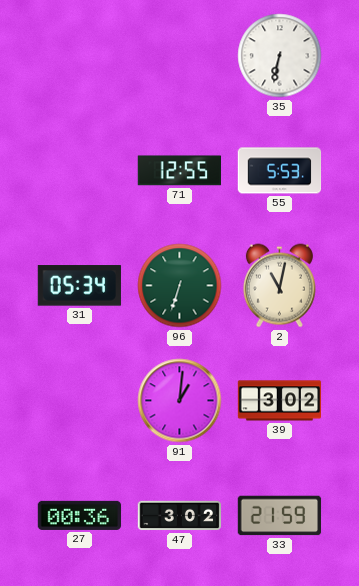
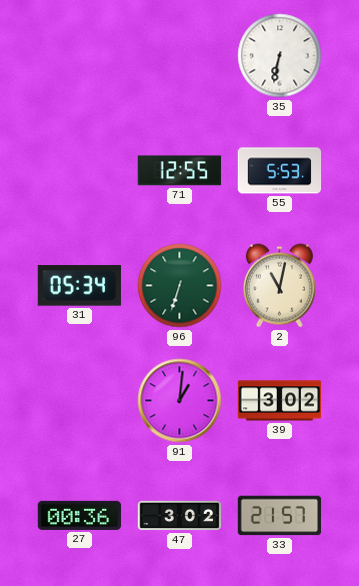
33: 21:59 -> 21:57
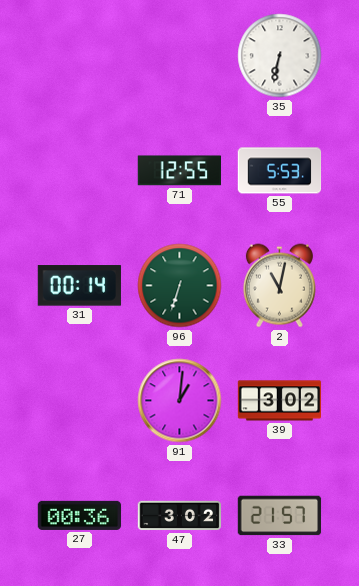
31: 05:34 -> 00:14
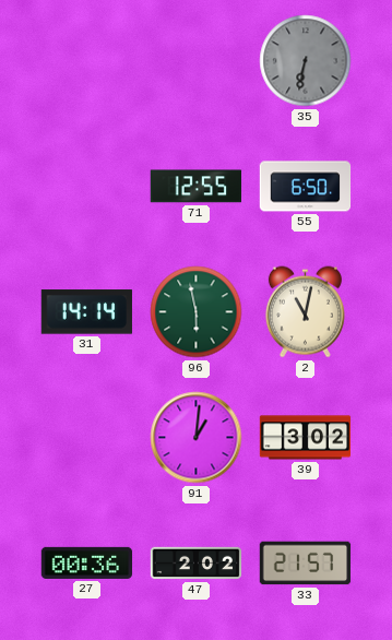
35 dial: white -> grey
55: 5:53 -> 6:50
31: 00:14 -> 14:14
96: 6:33 -> 5:58
47: 3:02 -> 2:02
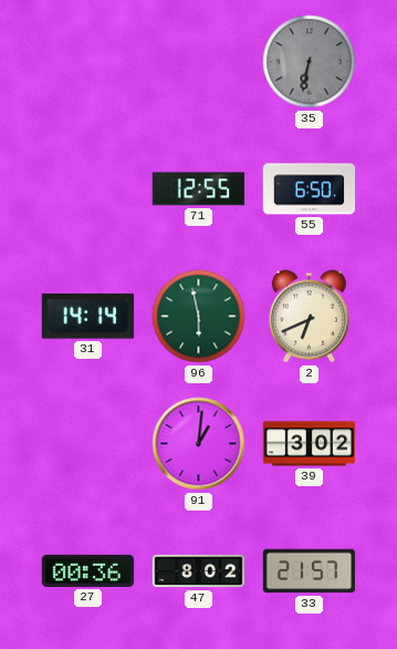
2: 11:02 -> 6:41
47: 2:02 -> 8:02
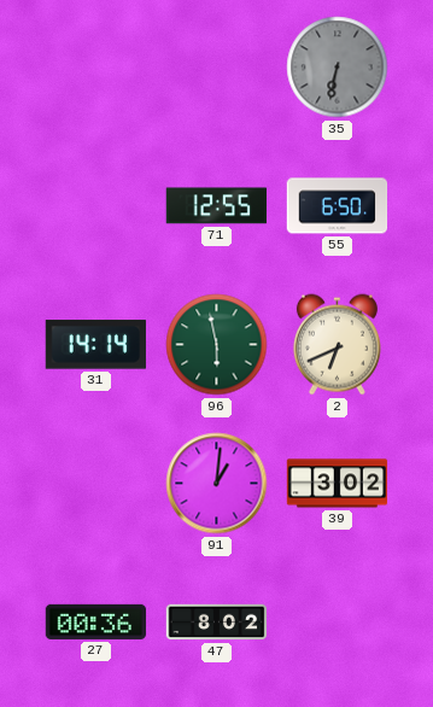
33: 21:57 -> none
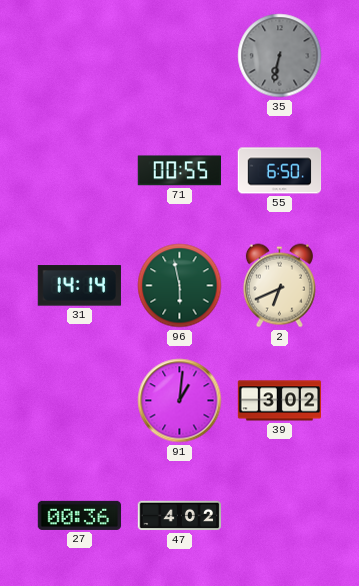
71: 12:55 -> 00:55
47: 8:02 -> 4:02
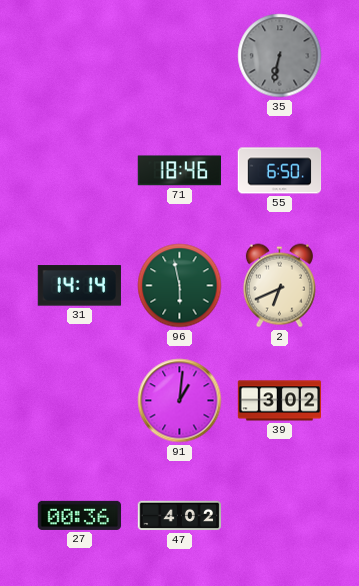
71: 00:55 -> 18:46
